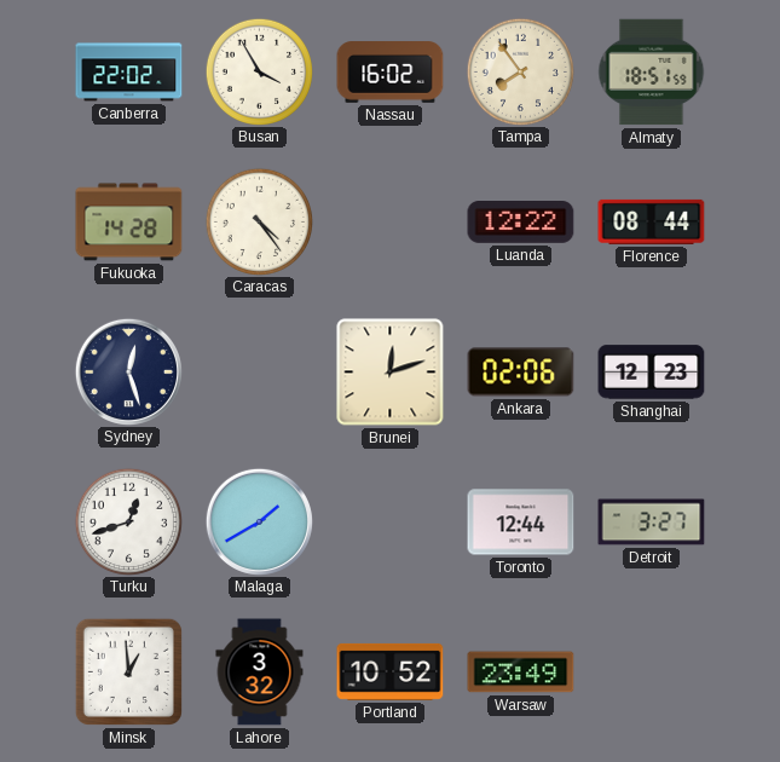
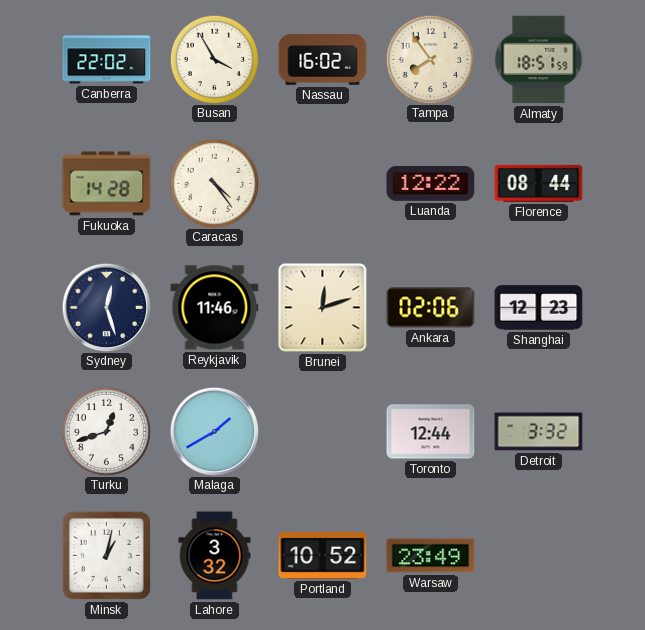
Reykjavik: none -> 11:46
Detroit: 3:27 -> 3:32
Minsk: 12:59 -> 1:02
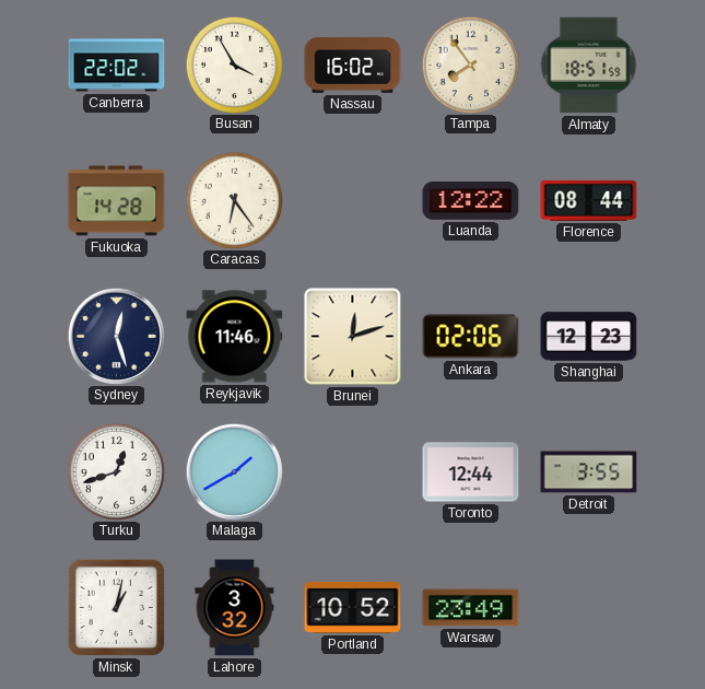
Caracas: 4:24 -> 6:24
Detroit: 3:32 -> 3:55
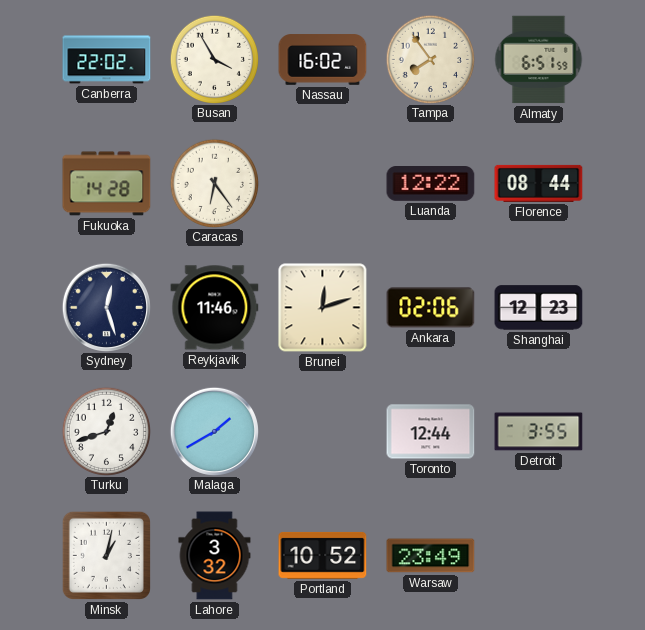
Almaty: 18:51 -> 6:51
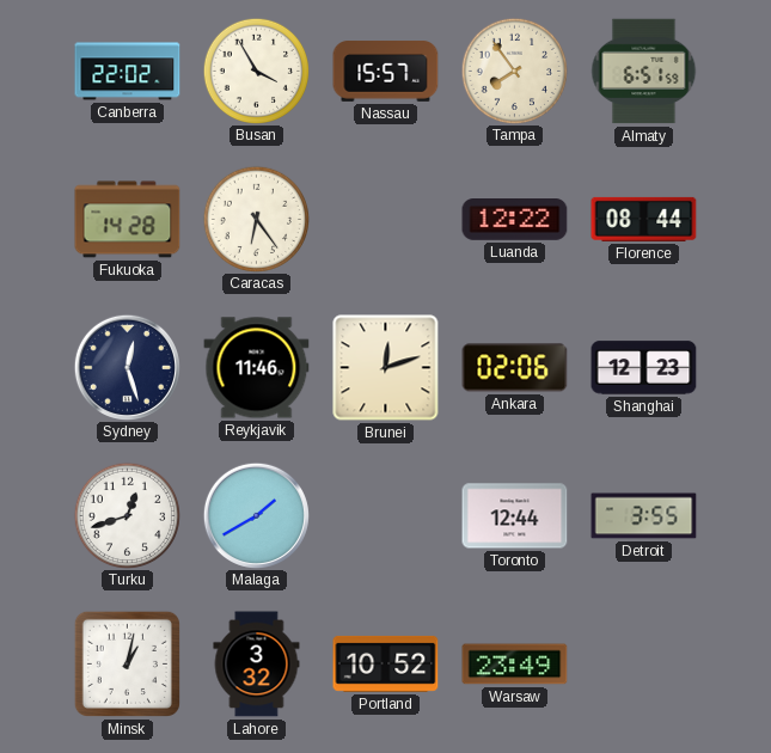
Nassau: 16:02 -> 15:57
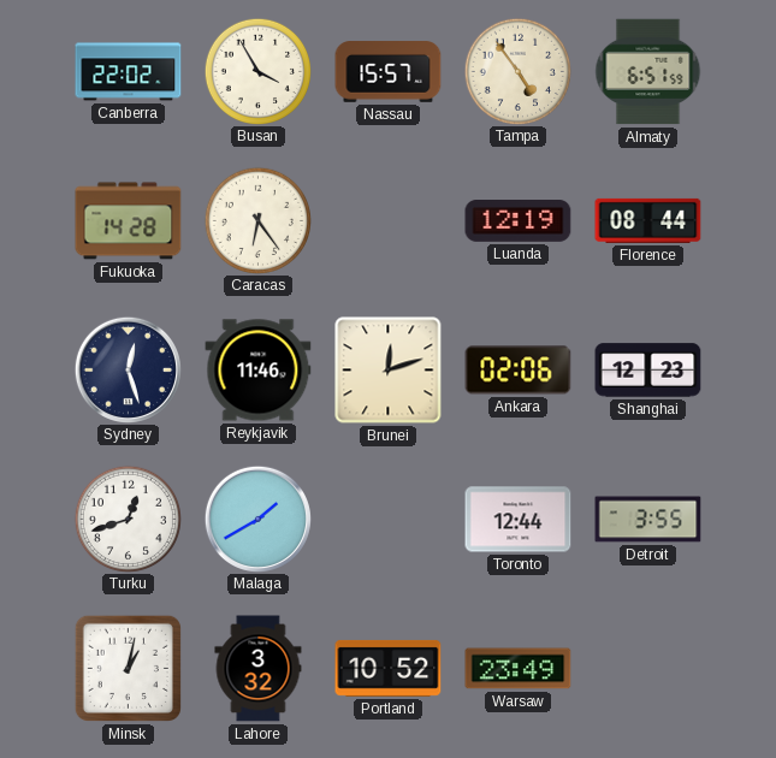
Tampa: 7:54 -> 4:54
Luanda: 12:22 -> 12:19
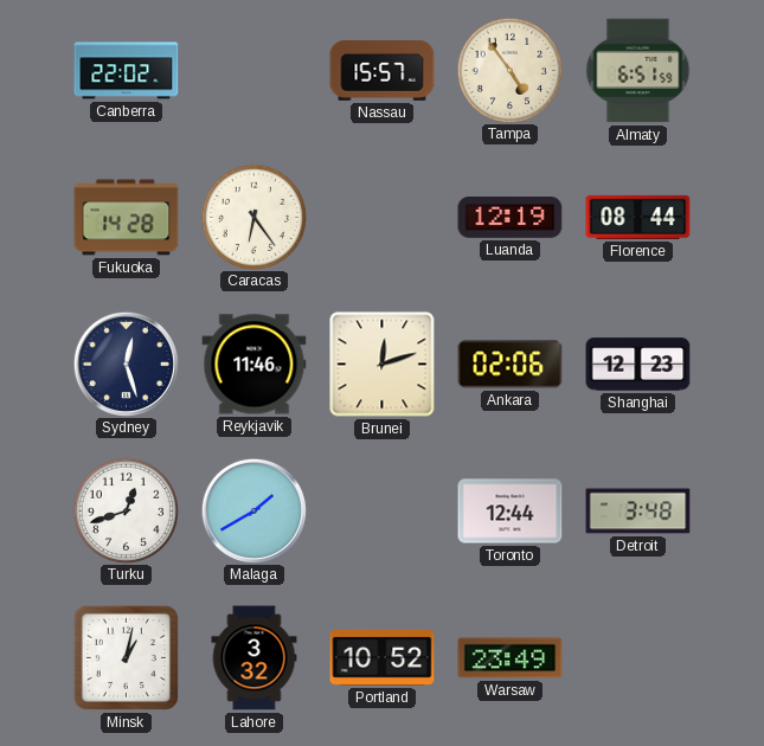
Busan: 3:55 -> none
Detroit: 3:55 -> 3:48
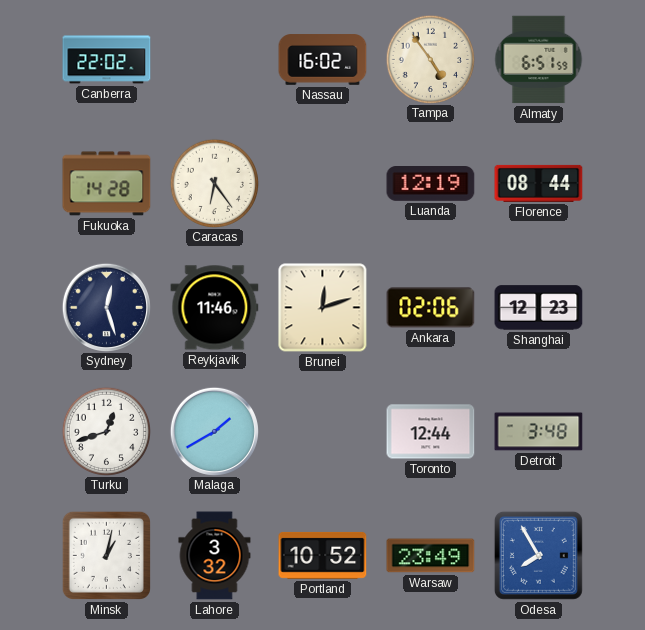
Nassau: 15:57 -> 16:02
Odesa: none -> 7:55
